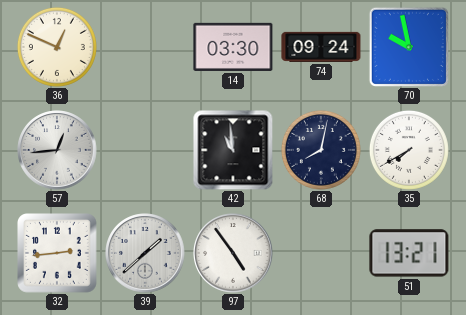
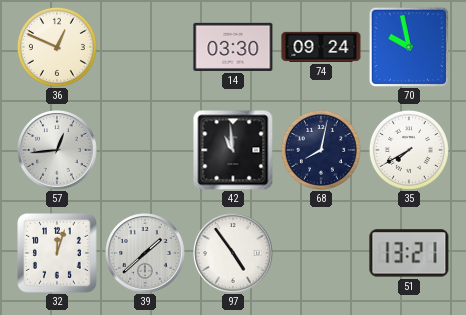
32: 2:44 -> 12:03
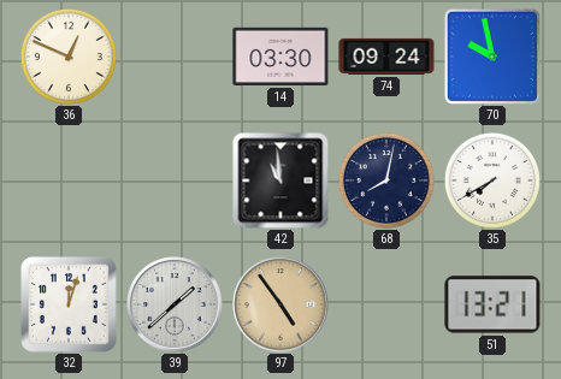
57: 12:44 -> none
97 dial: white -> champagne
